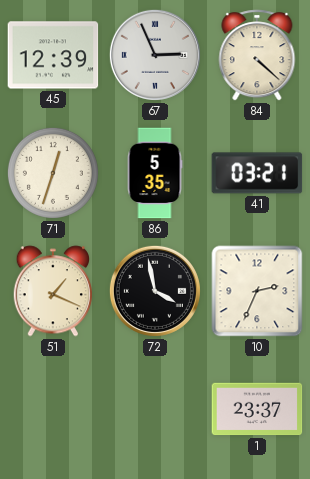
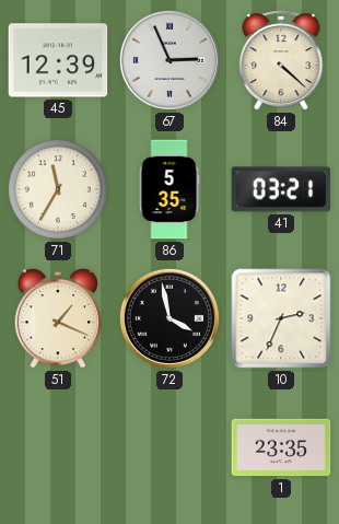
71: 12:33 -> 11:35
1: 23:37 -> 23:35
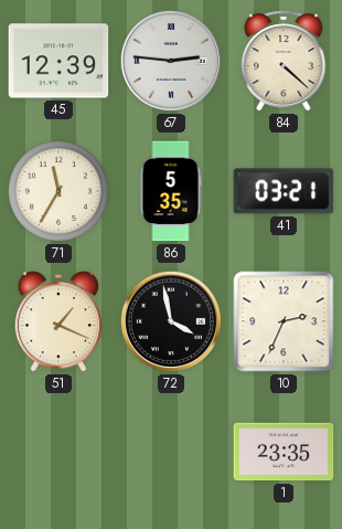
67: 2:56 -> 2:46
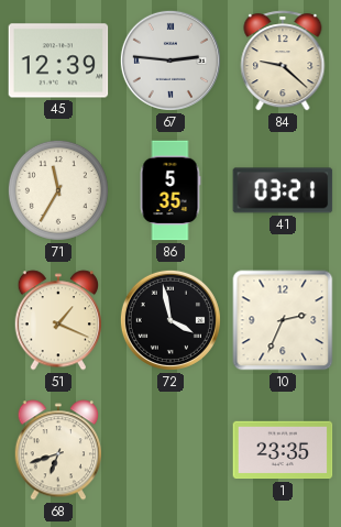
84: 4:22 -> 9:22
68: none -> 6:42
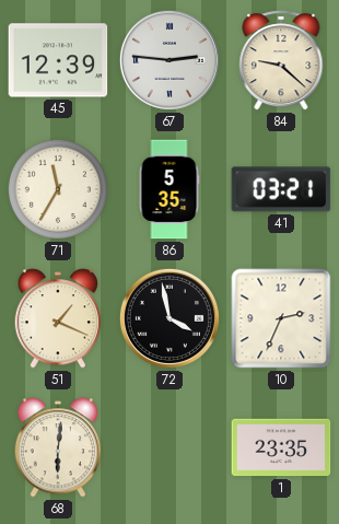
68: 6:42 -> 6:01
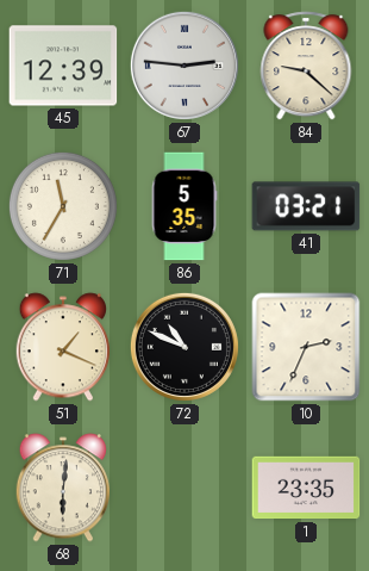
72: 3:58 -> 10:49
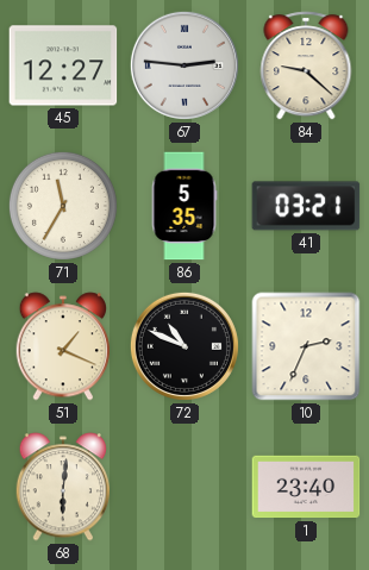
45: 12:39 -> 12:27
1: 23:35 -> 23:40
